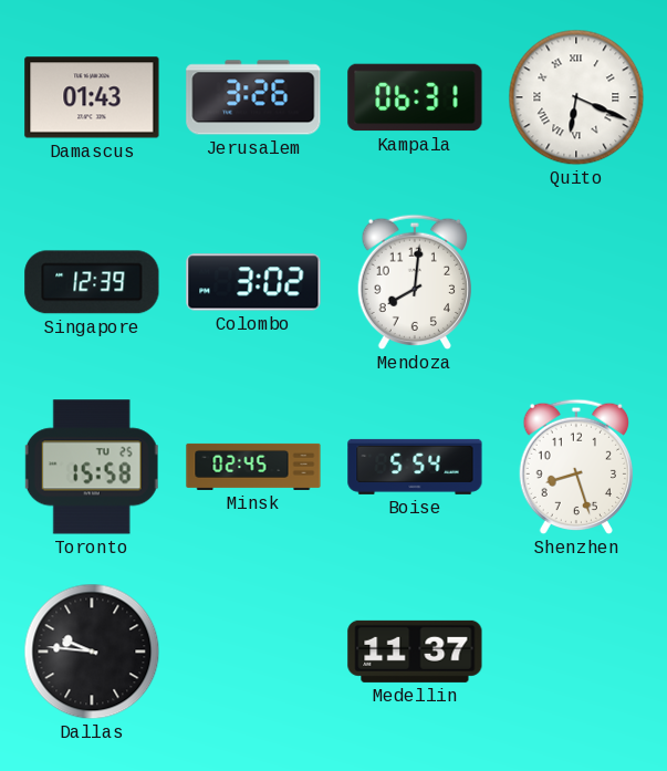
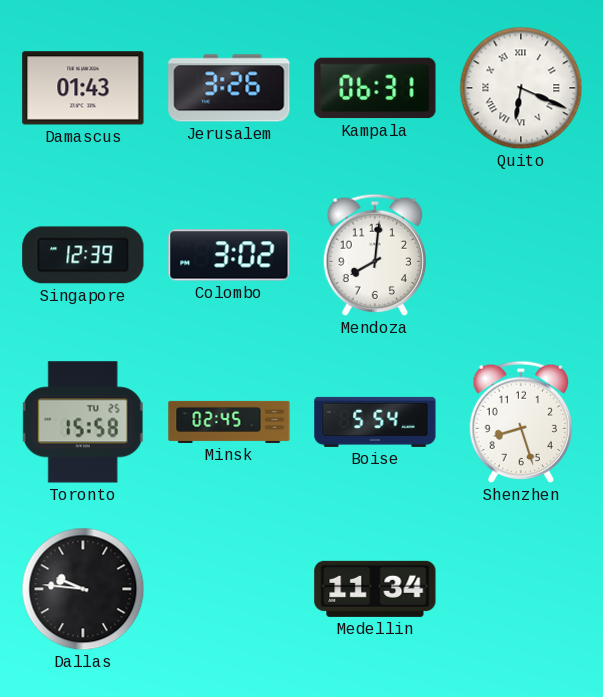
Medellin: 11:37 -> 11:34
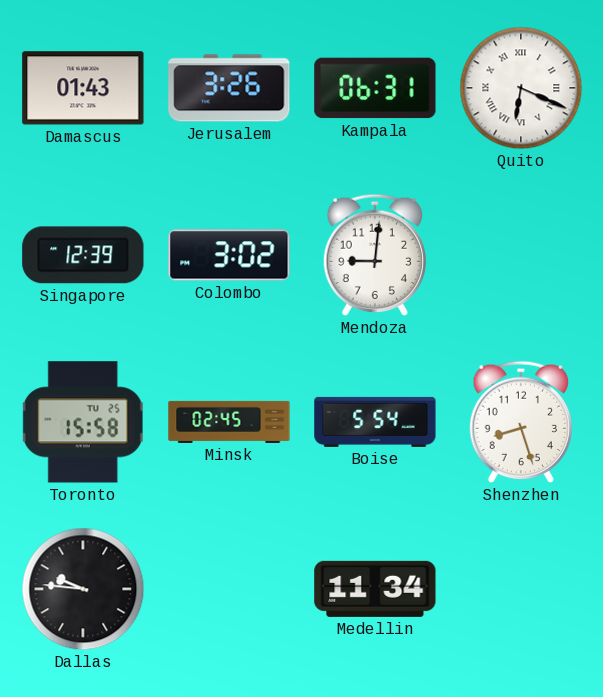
Mendoza: 8:01 -> 9:01
